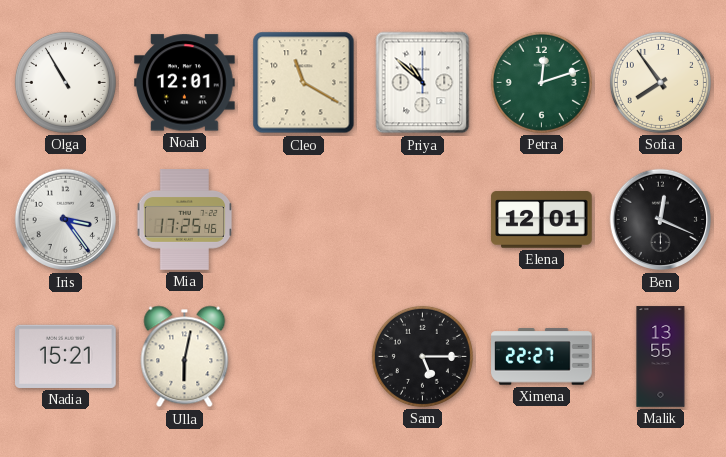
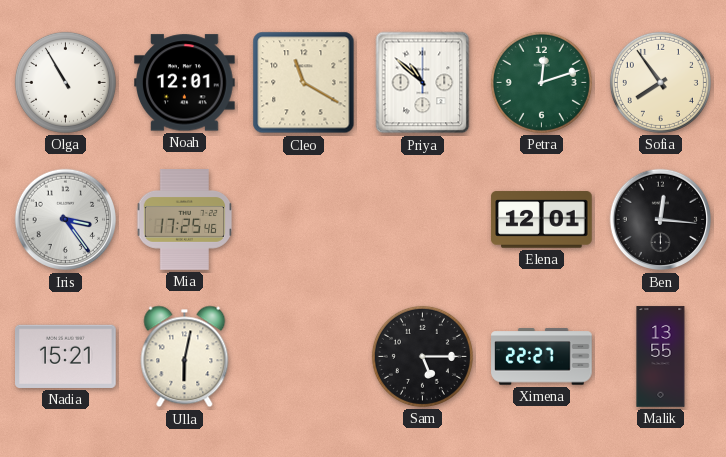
Ben: 12:19 -> 12:16
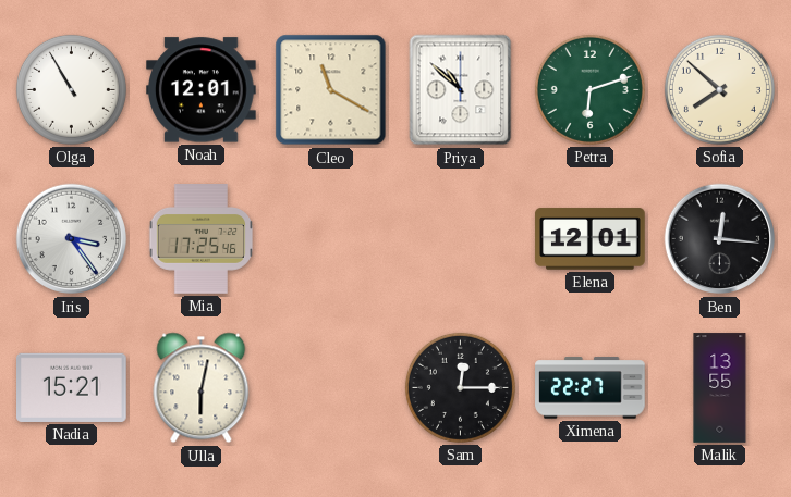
Petra: 12:12 -> 6:12
Sofia: 7:54 -> 7:52
Sam: 5:15 -> 12:15
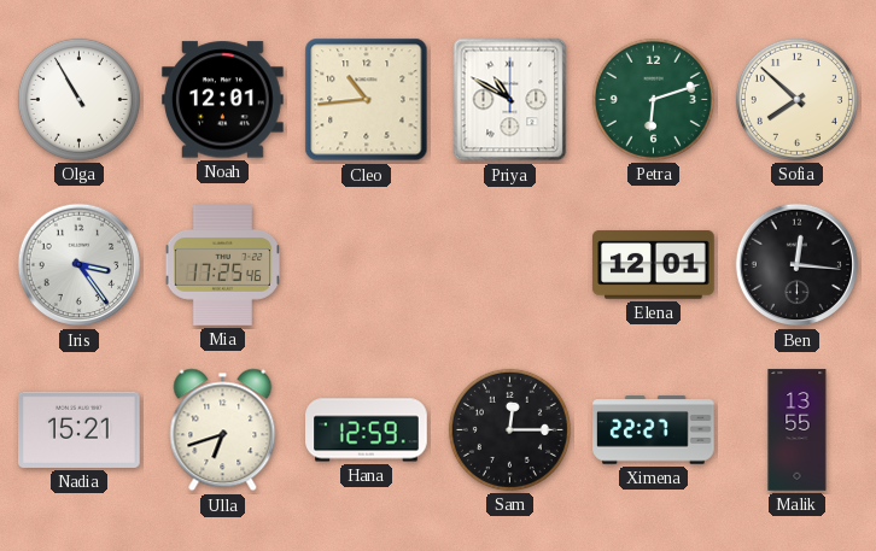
Cleo: 11:20 -> 10:44
Priya: 10:52 -> 10:50
Ulla: 6:02 -> 6:42
Hana: none -> 12:59
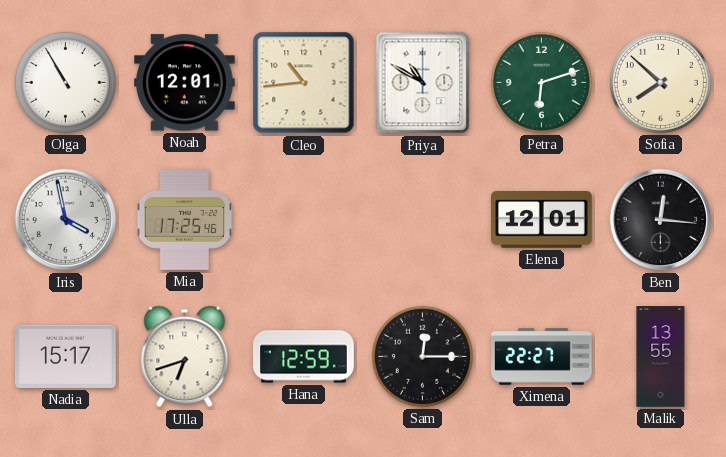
Iris: 3:24 -> 3:58
Nadia: 15:21 -> 15:17
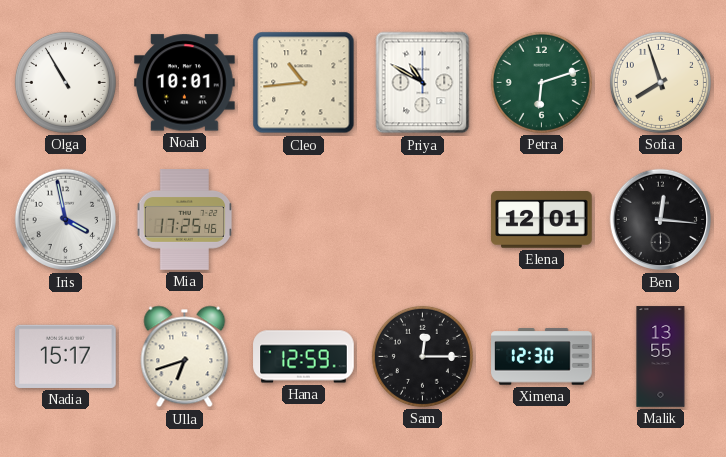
Noah: 12:01 -> 10:01
Sofia: 7:52 -> 7:57
Ximena: 22:27 -> 12:30
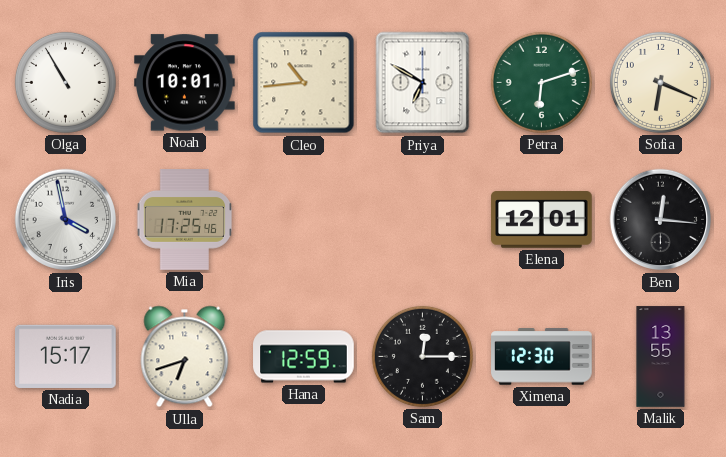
Priya: 10:50 -> 6:50
Sofia: 7:57 -> 6:19
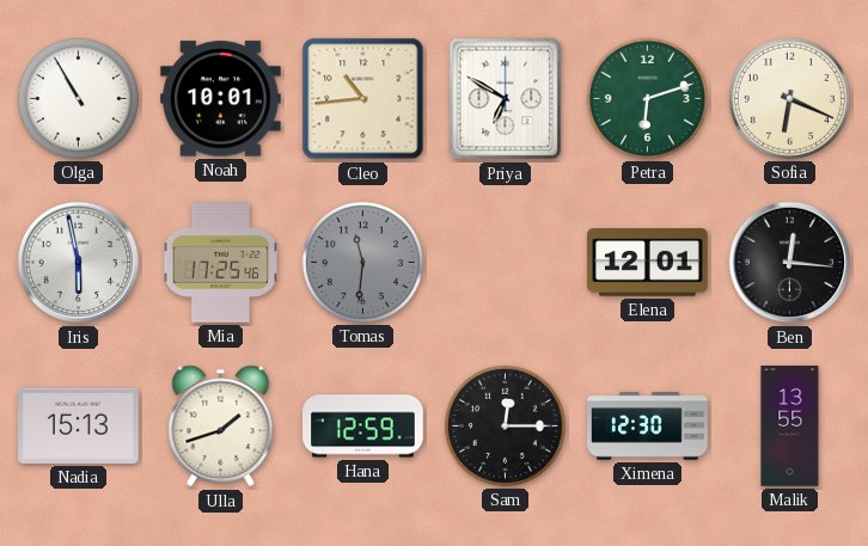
Iris: 3:58 -> 5:58
Tomas: none -> 11:31
Nadia: 15:17 -> 15:13
Ulla: 6:42 -> 1:42
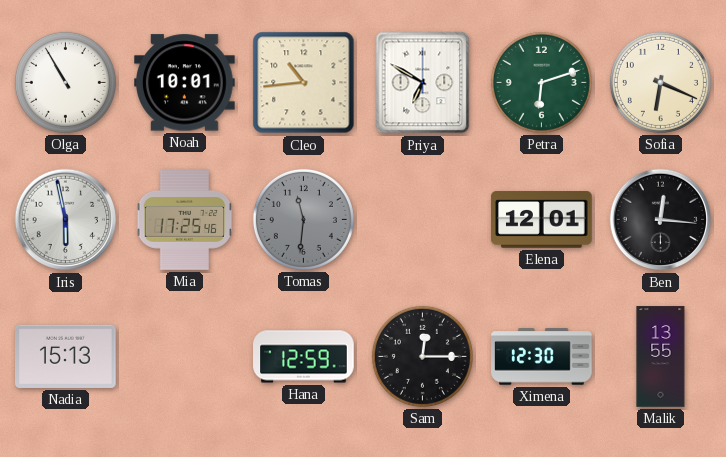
Ulla: 1:42 -> none
